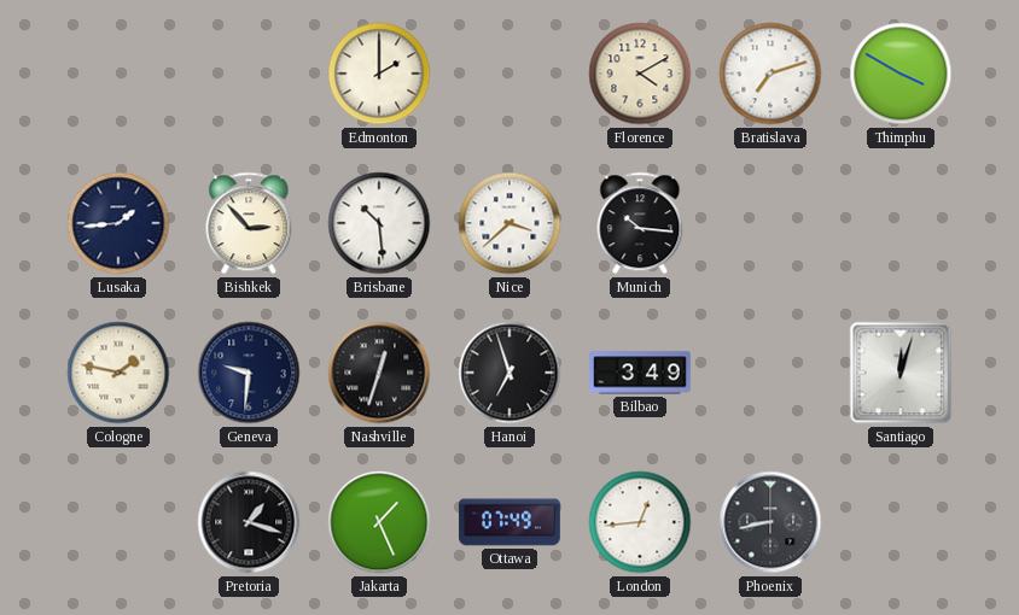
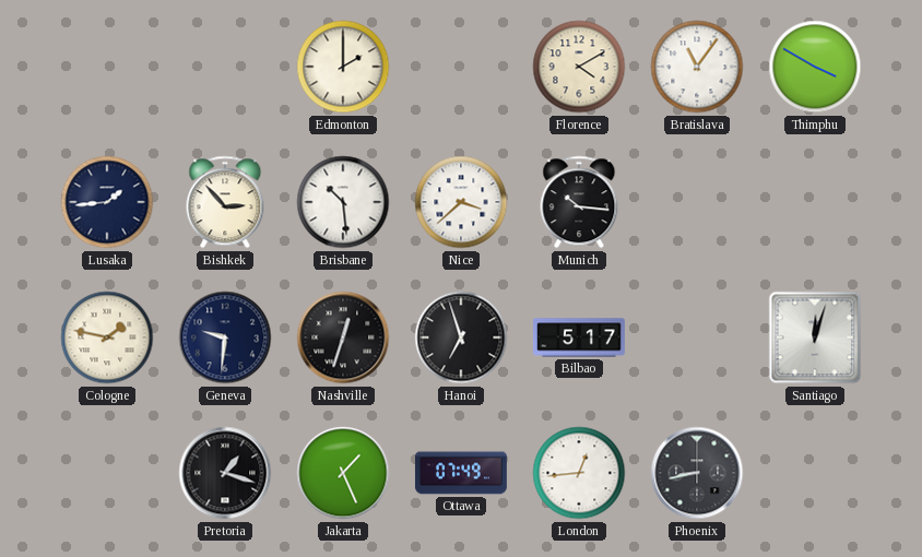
Bratislava: 7:12 -> 11:06
Bilbao: 3:49 -> 5:17
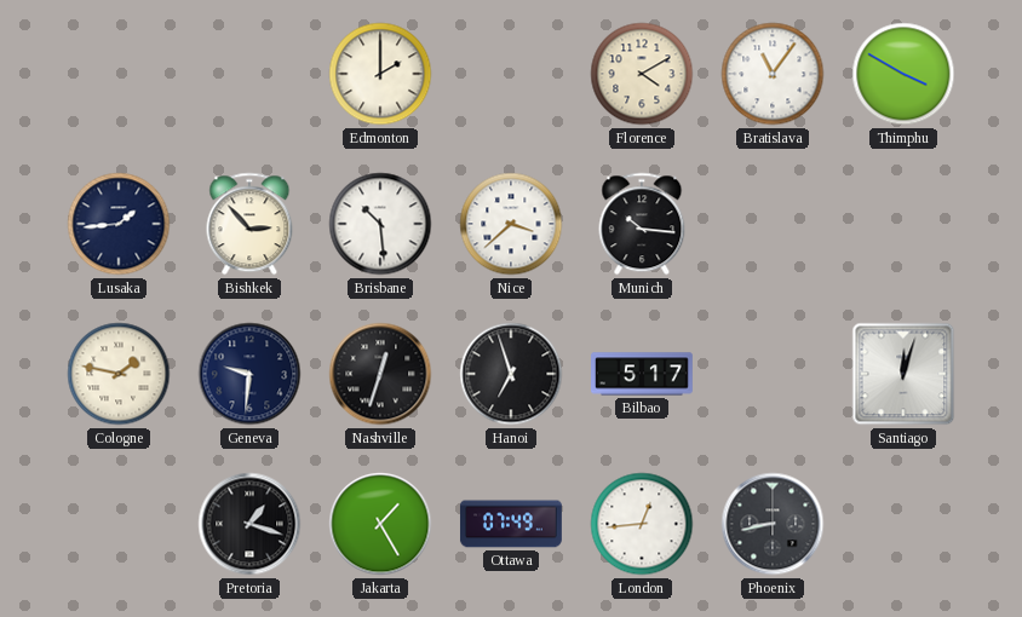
Jakarta: 1:26 -> 1:25
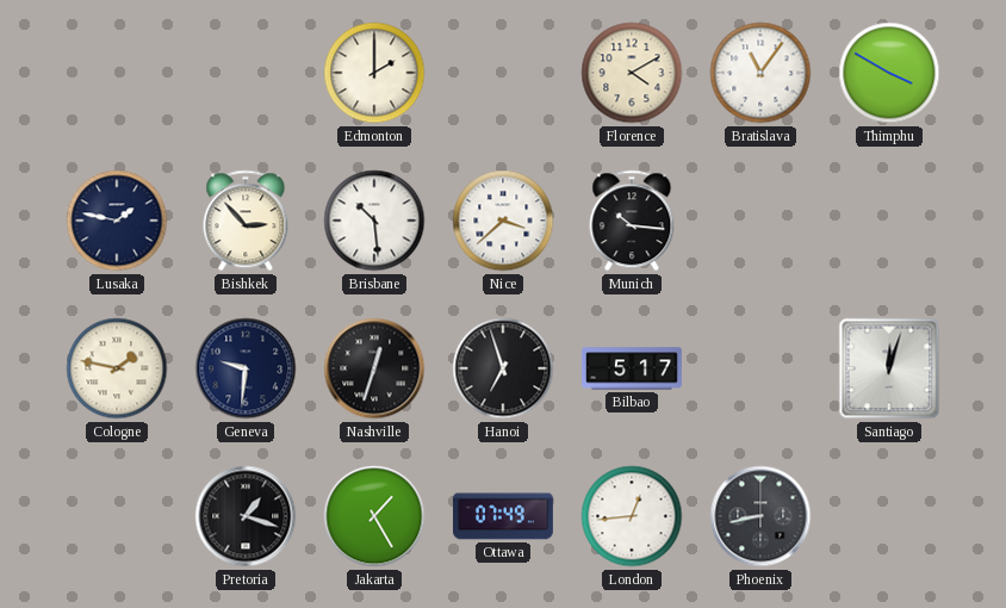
Lusaka: 1:44 -> 1:47
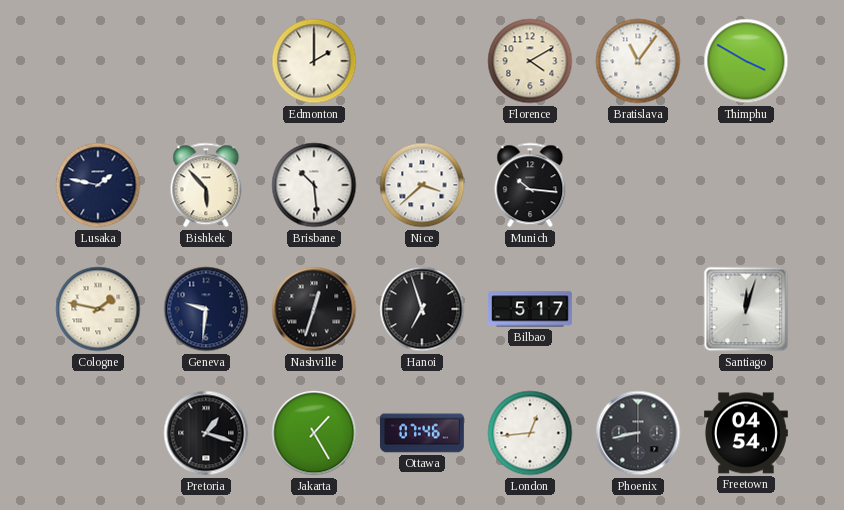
Bishkek: 2:53 -> 5:53
Ottawa: 07:49 -> 07:46
Freetown: none -> 04:54
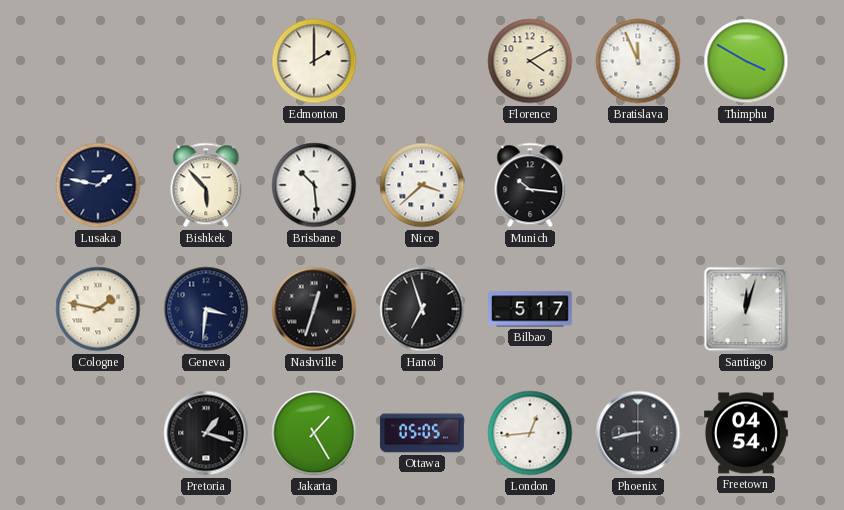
Bratislava: 11:06 -> 11:56
Geneva: 9:31 -> 3:31
Ottawa: 07:46 -> 05:05
